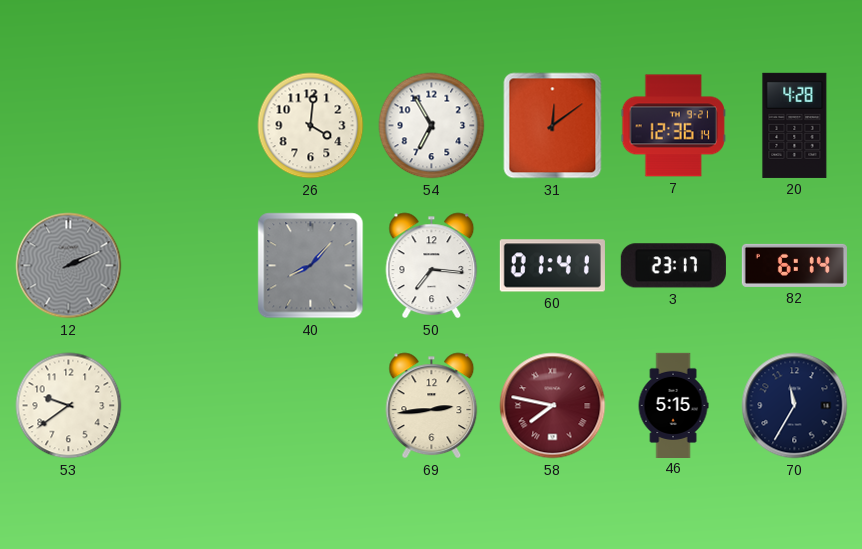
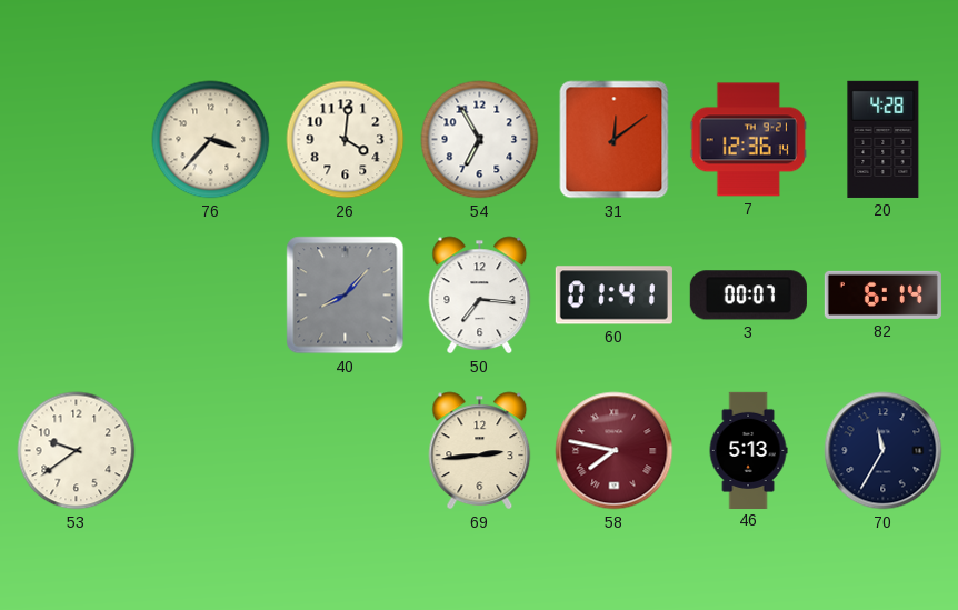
76: none -> 3:37
12: 2:11 -> none
3: 23:17 -> 00:07
46: 5:15 -> 5:13
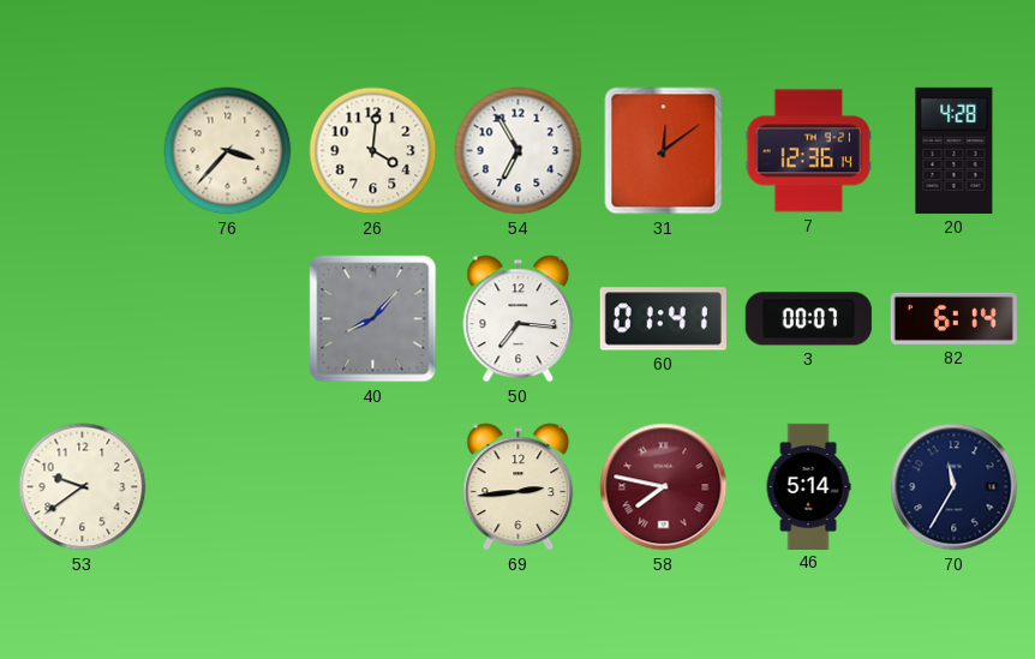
46: 5:13 -> 5:14
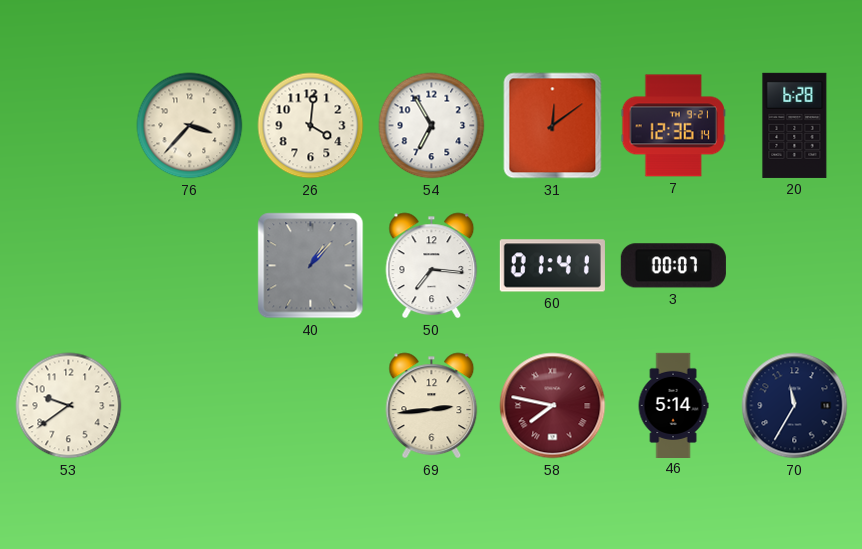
20: 4:28 -> 6:28
40: 8:07 -> 1:07
82: 6:14 -> none
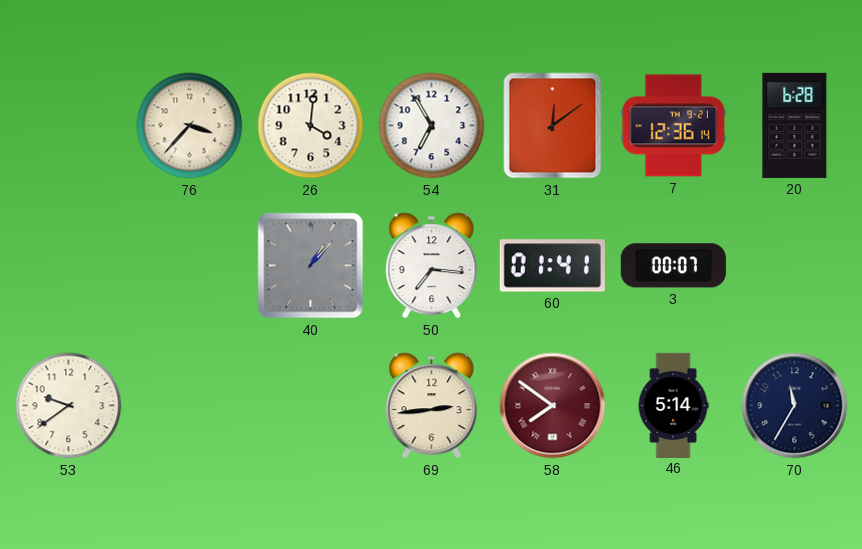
58: 7:47 -> 7:51
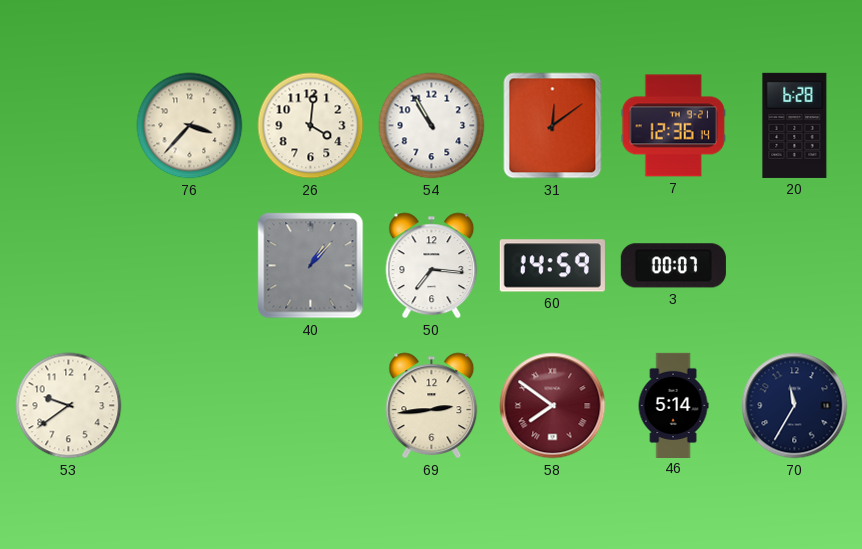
54: 6:55 -> 10:55
60: 01:41 -> 14:59
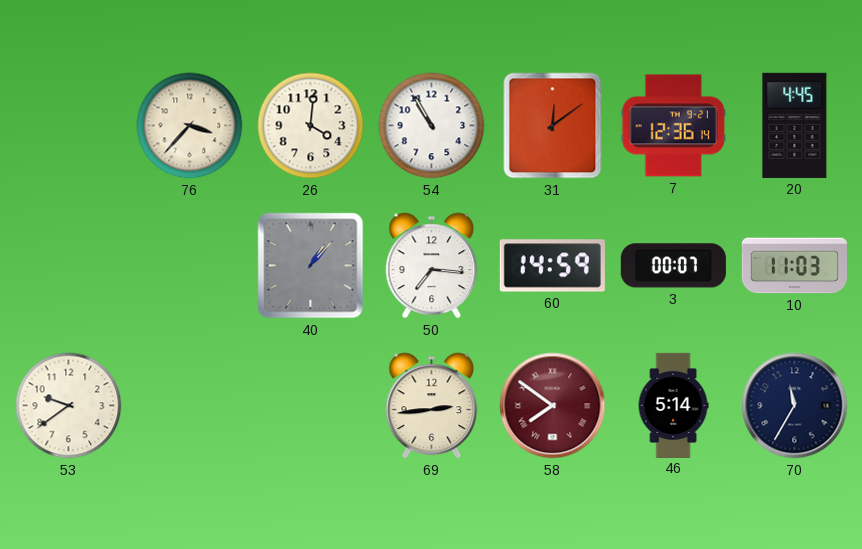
20: 6:28 -> 4:45
10: none -> 11:03
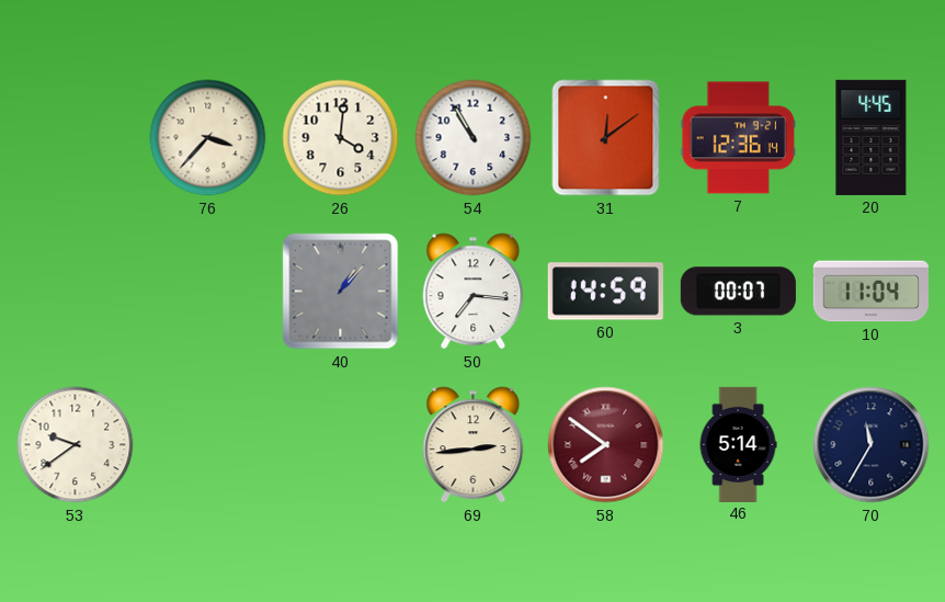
10: 11:03 -> 11:04
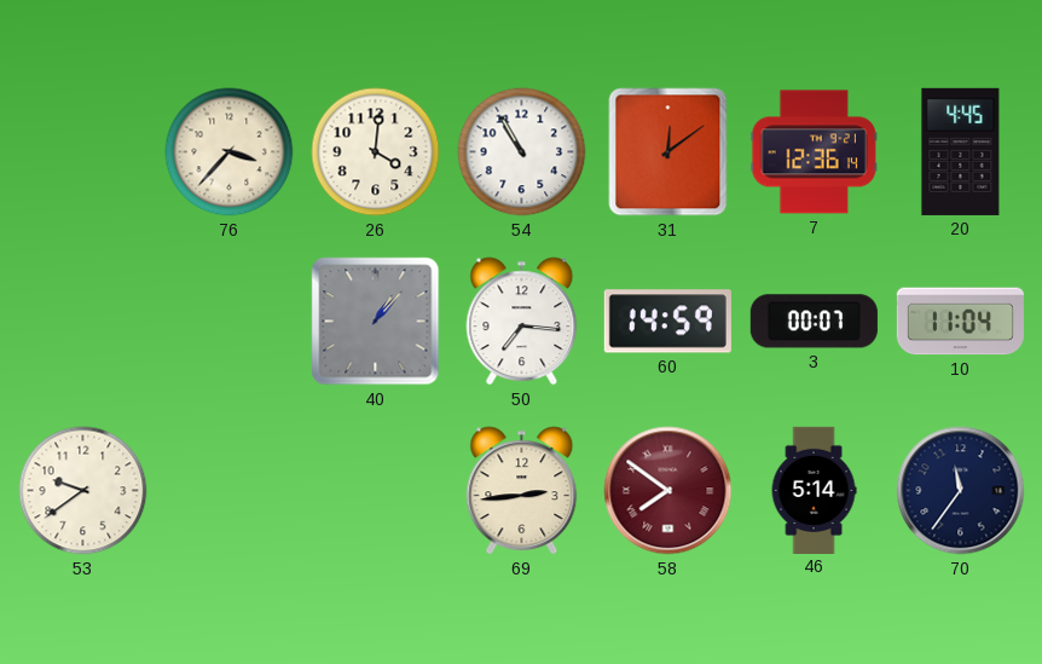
70: 11:35 -> 11:36
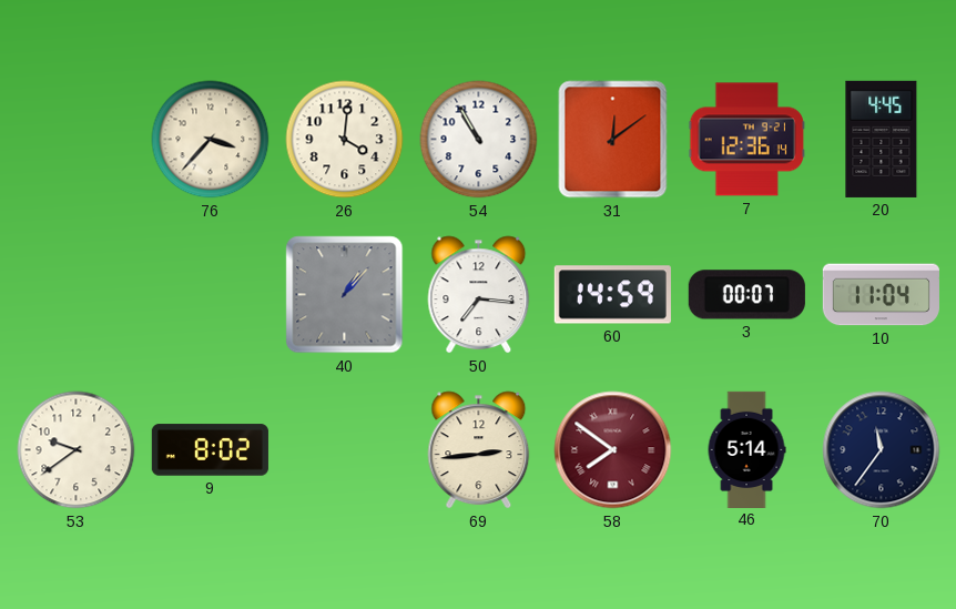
9: none -> 8:02
